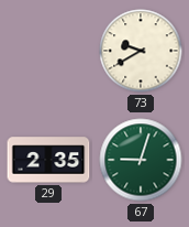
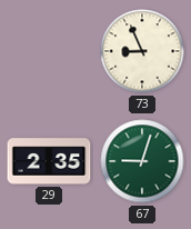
73: 9:40 -> 8:56
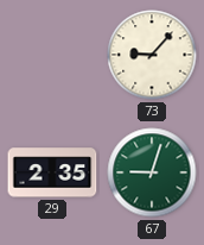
73: 8:56 -> 9:07
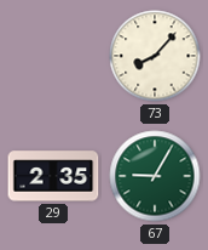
73: 9:07 -> 8:07
67: 9:03 -> 9:05
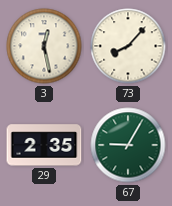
3: none -> 12:28
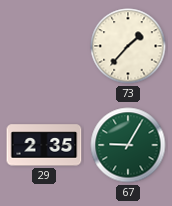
3: 12:28 -> none
73: 8:07 -> 1:37
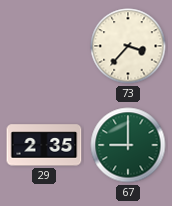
73: 1:37 -> 3:37
67: 9:05 -> 9:00
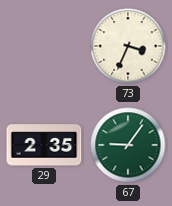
73: 3:37 -> 3:34
67: 9:00 -> 9:06
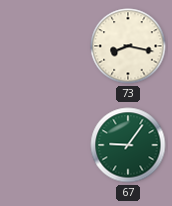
73: 3:34 -> 8:17
29: 2:35 -> none
